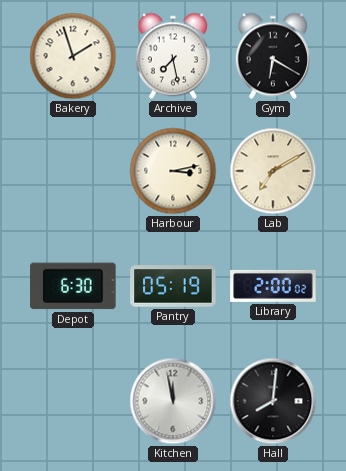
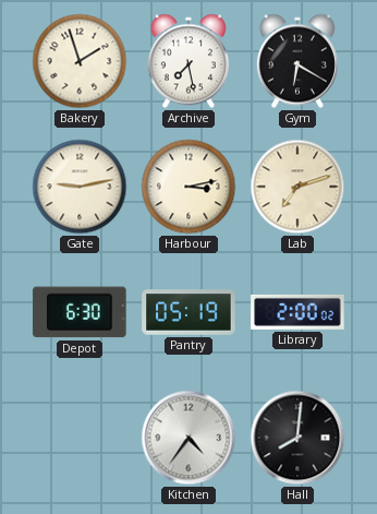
Gate: none -> 9:13
Lab: 7:10 -> 7:12
Kitchen: 11:58 -> 4:36
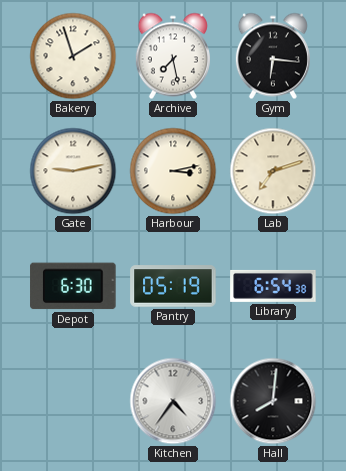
Gym: 6:20 -> 6:16
Library: 2:00 -> 6:54
